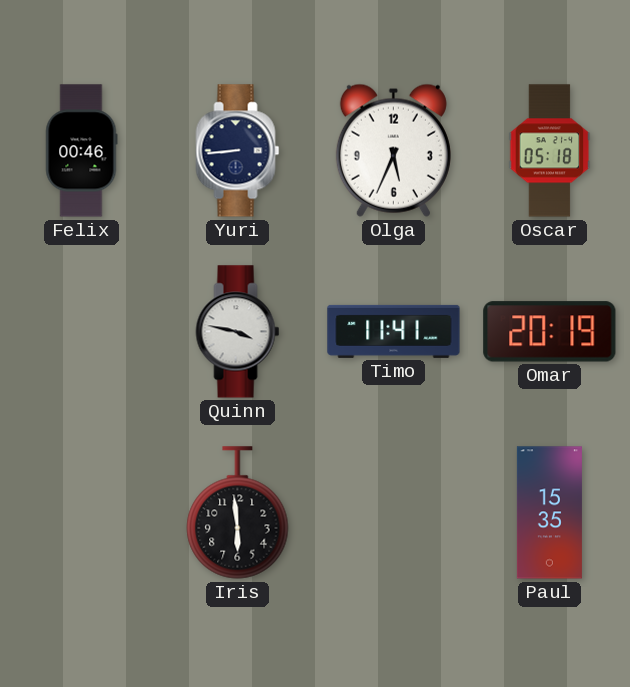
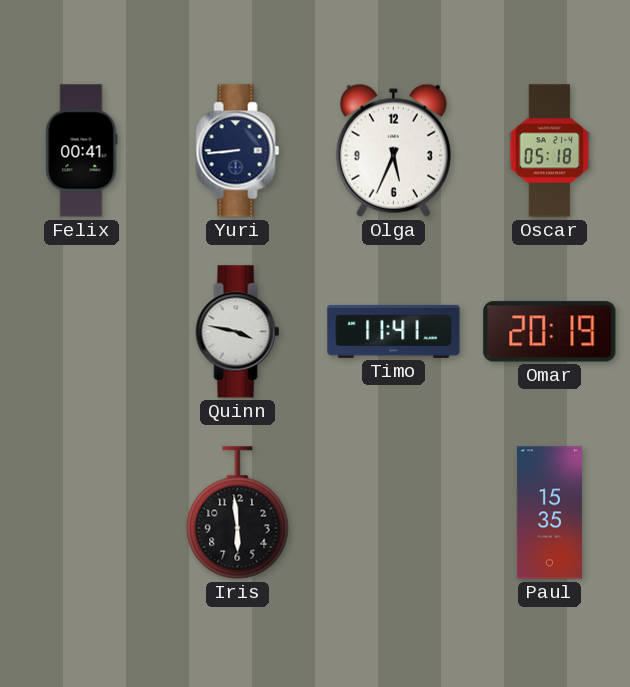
Felix: 00:46 -> 00:41
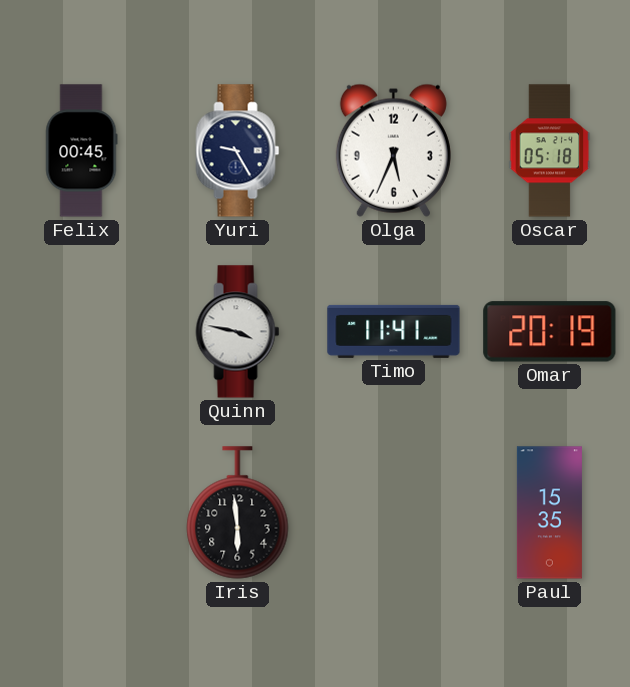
Felix: 00:41 -> 00:45
Yuri: 8:44 -> 9:25
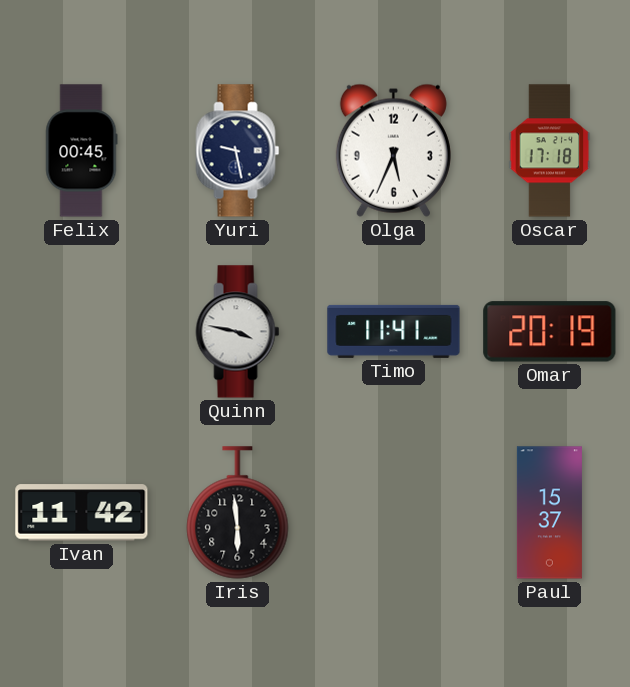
Yuri: 9:25 -> 9:28
Oscar: 05:18 -> 17:18
Ivan: none -> 11:42
Paul: 15:35 -> 15:37
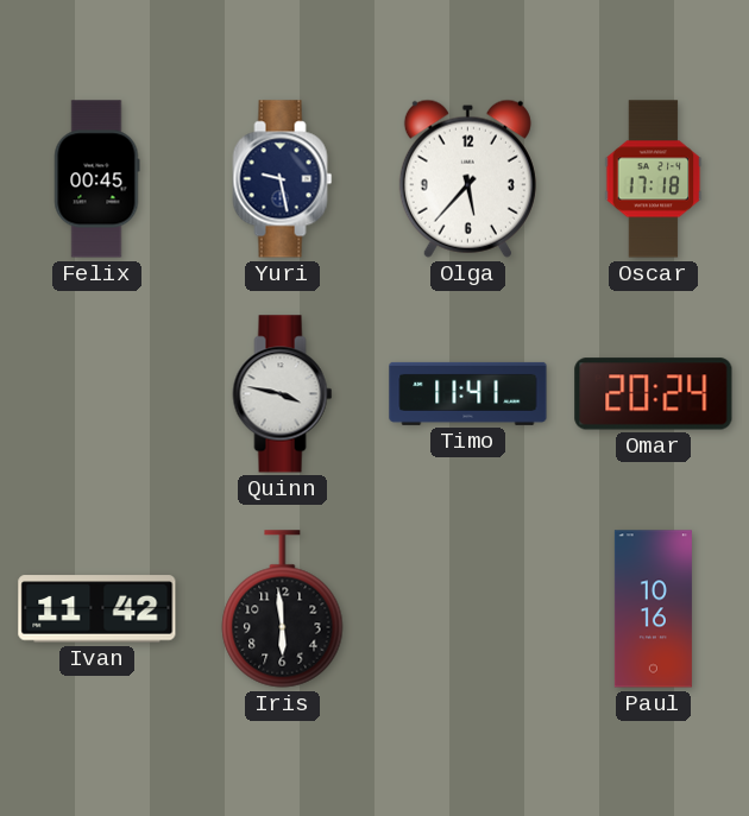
Olga: 5:34 -> 5:37
Omar: 20:19 -> 20:24
Paul: 15:37 -> 10:16
